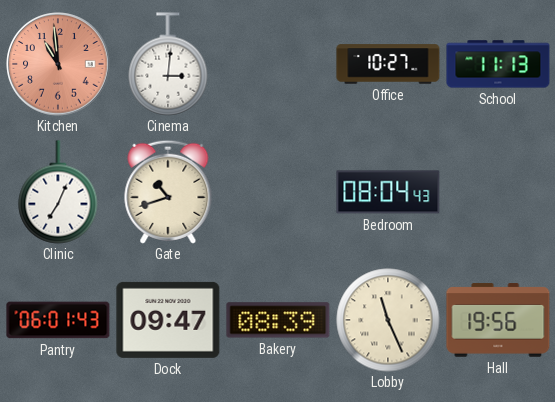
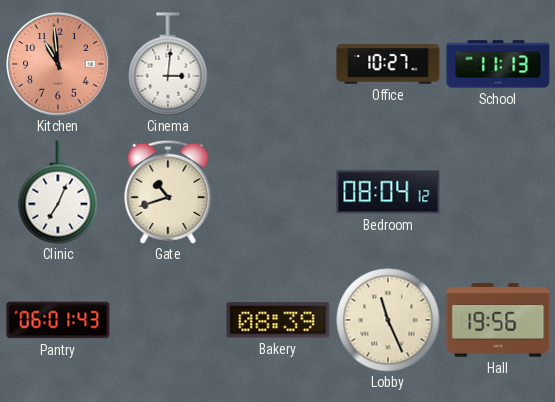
Bedroom: 08:04:43 -> 08:04:12
Dock: 09:47 -> none
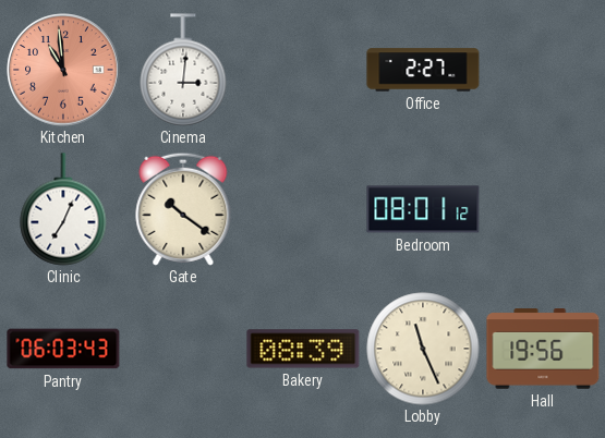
Office: 10:27 -> 2:27
School: 11:13 -> none
Gate: 10:42 -> 10:21
Bedroom: 08:04 -> 08:01
Pantry: 06:01 -> 06:03
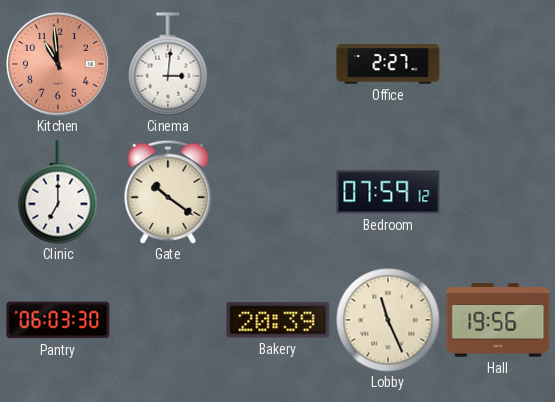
Clinic: 7:04 -> 7:00
Bedroom: 08:01 -> 07:59
Pantry: 06:03:43 -> 06:03:30
Bakery: 08:39 -> 20:39
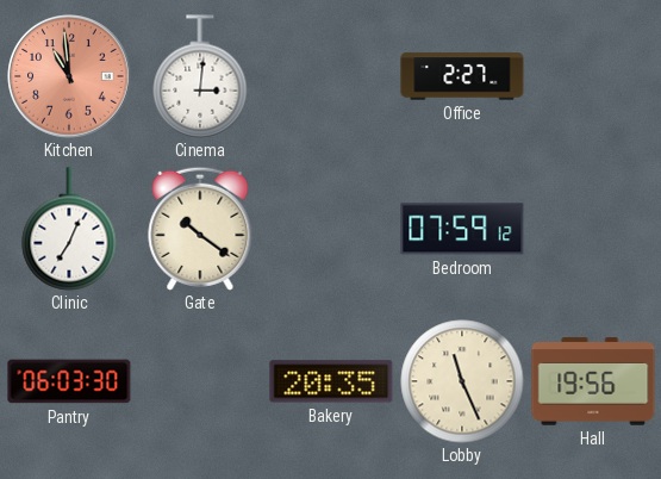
Clinic: 7:00 -> 7:04
Bakery: 20:39 -> 20:35
